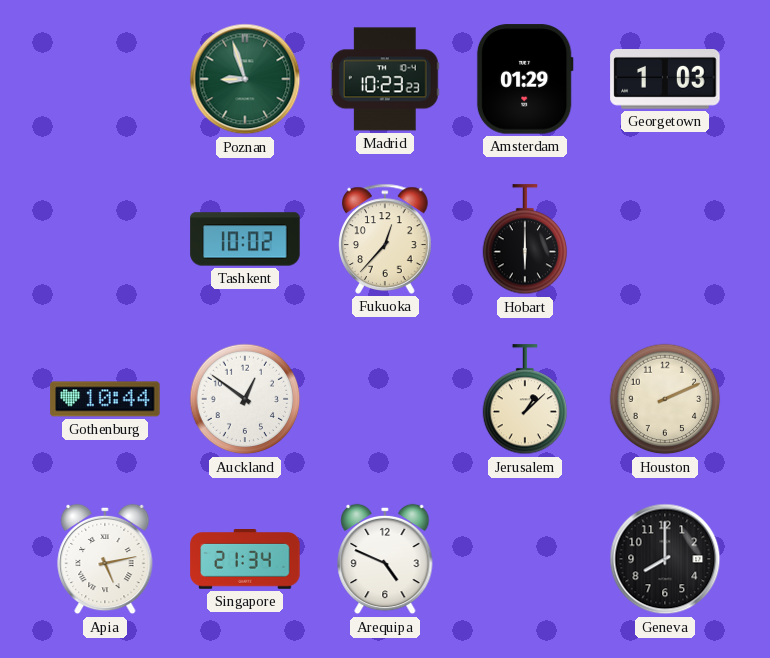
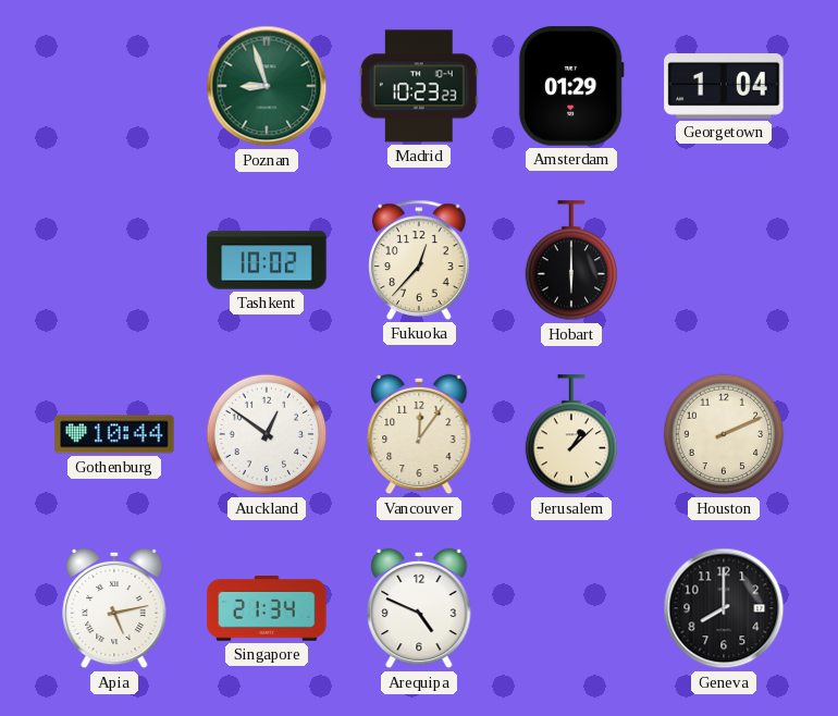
Georgetown: 1:03 -> 1:04
Vancouver: none -> 12:06
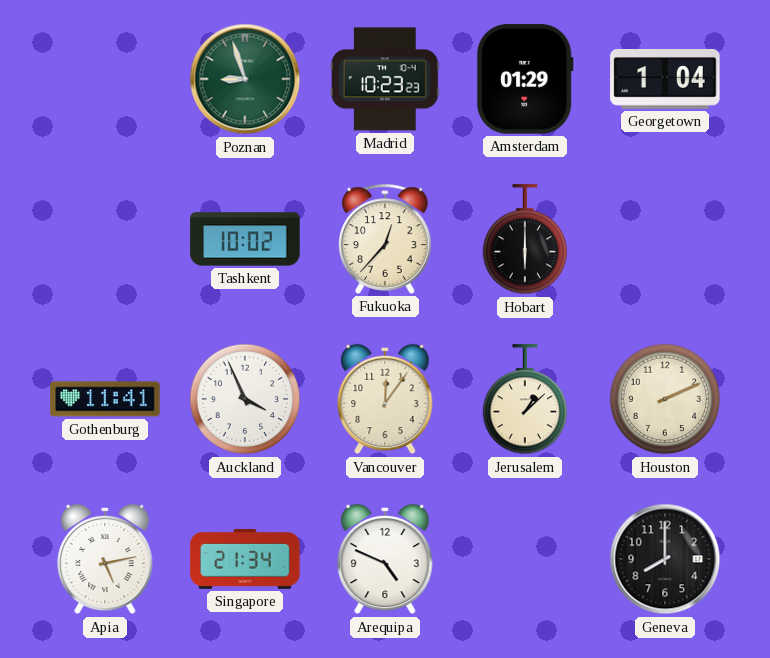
Gothenburg: 10:44 -> 11:41
Auckland: 12:51 -> 3:56
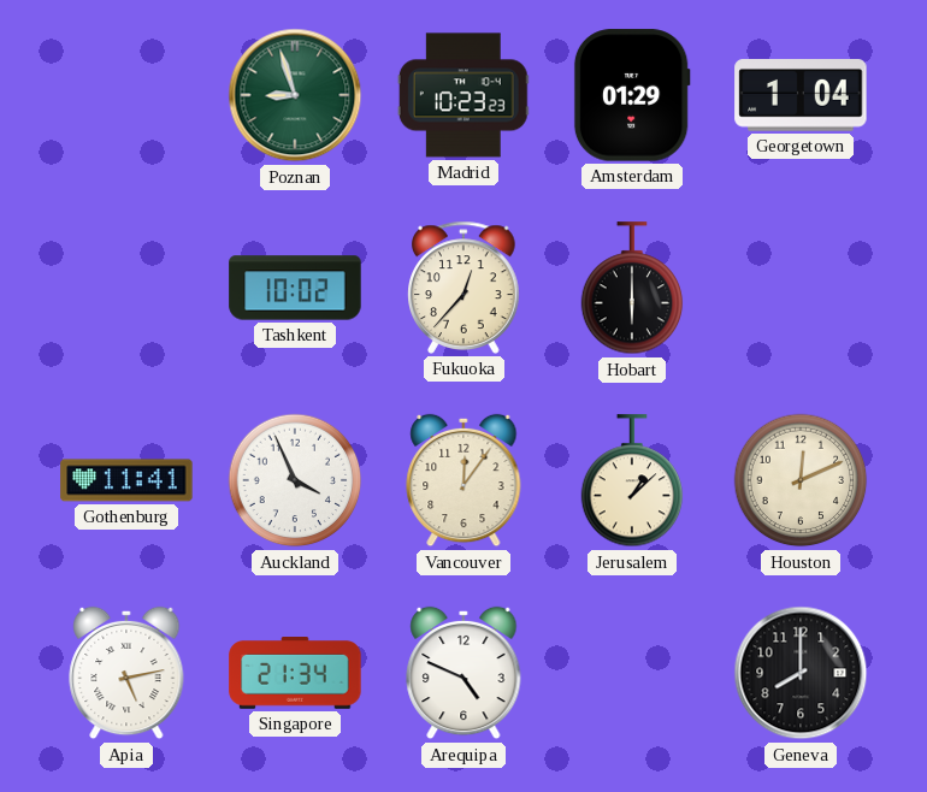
Houston: 2:11 -> 12:11
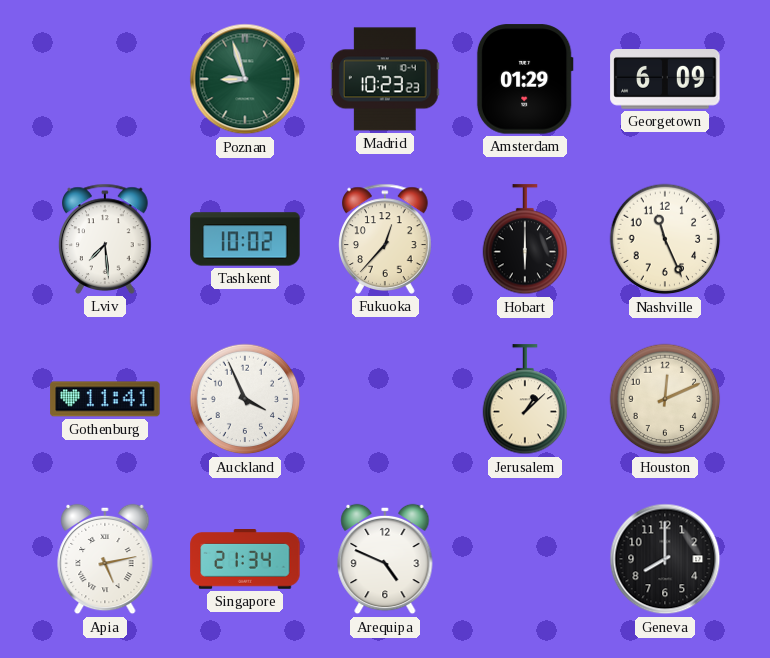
Georgetown: 1:04 -> 6:09
Lviv: none -> 7:29
Nashville: none -> 11:26
Vancouver: 12:06 -> none
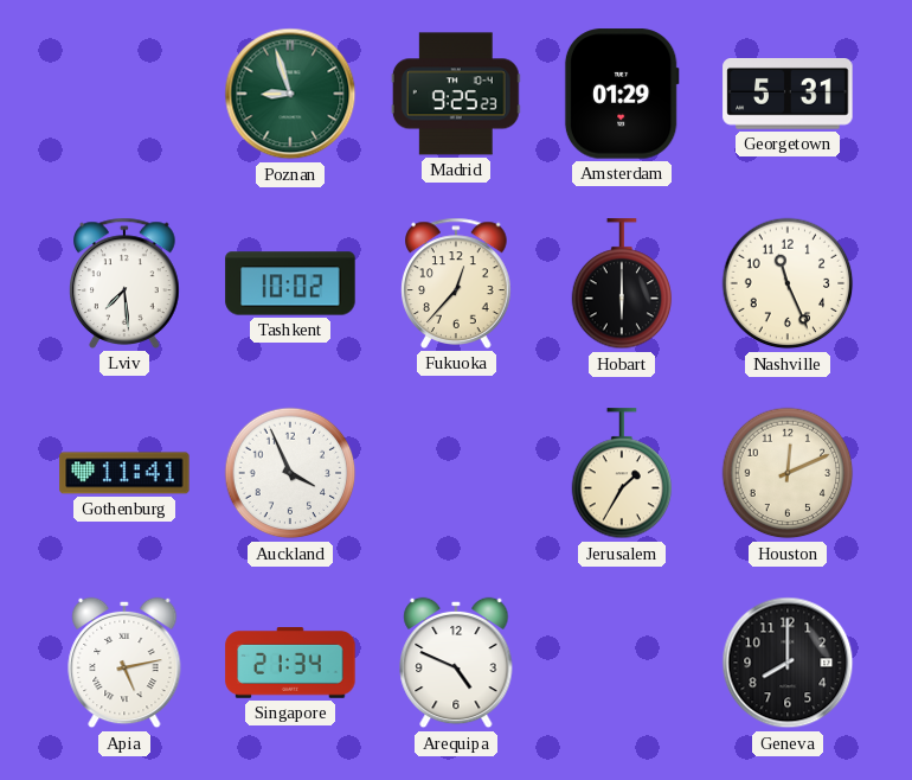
Madrid: 10:23 -> 9:25
Georgetown: 6:09 -> 5:31
Jerusalem: 1:08 -> 1:35
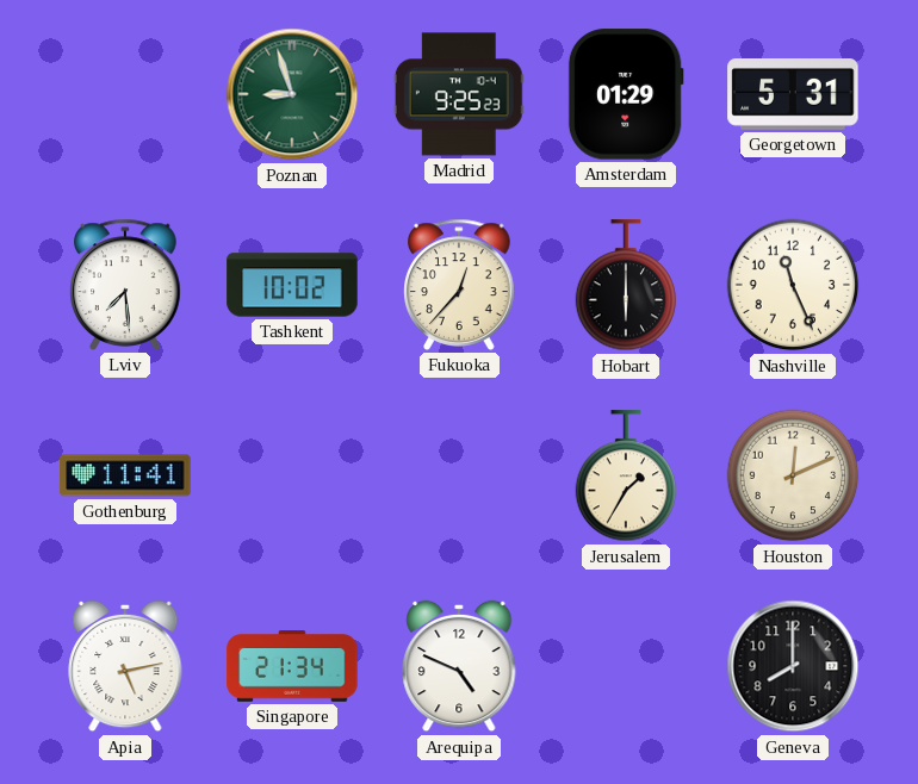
Auckland: 3:56 -> none
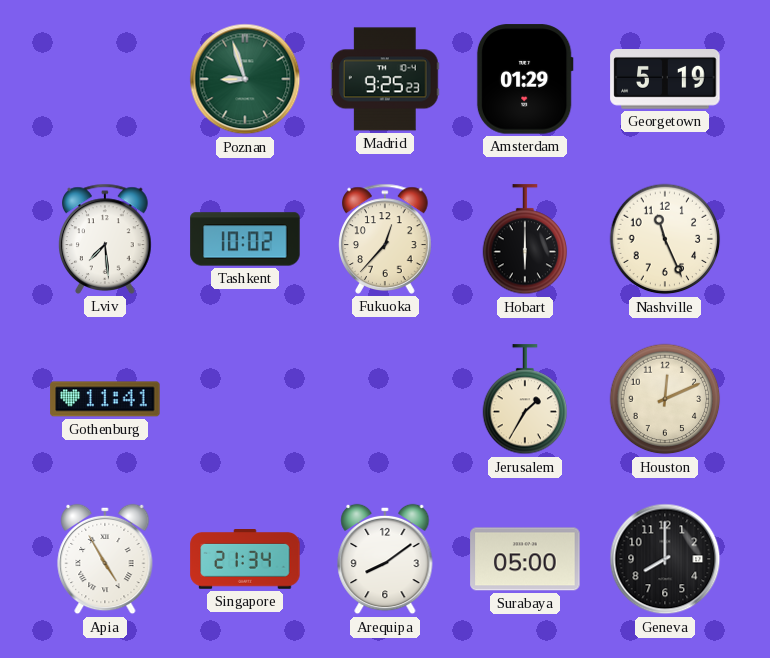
Georgetown: 5:31 -> 5:19
Apia: 5:13 -> 4:55
Arequipa: 4:49 -> 8:09
Surabaya: none -> 05:00
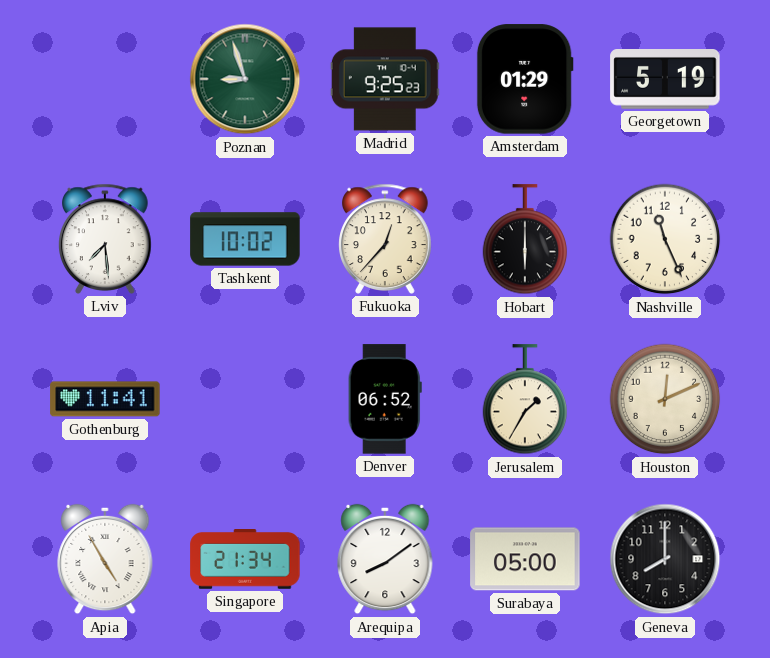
Denver: none -> 06:52
